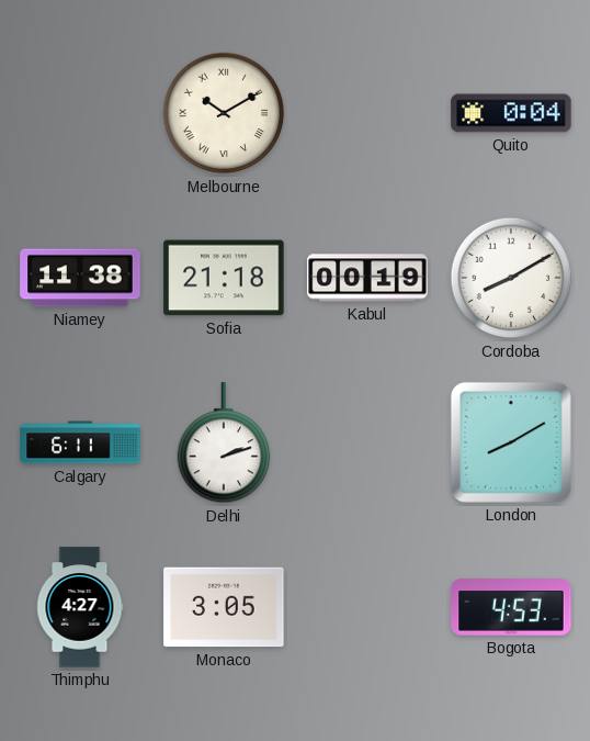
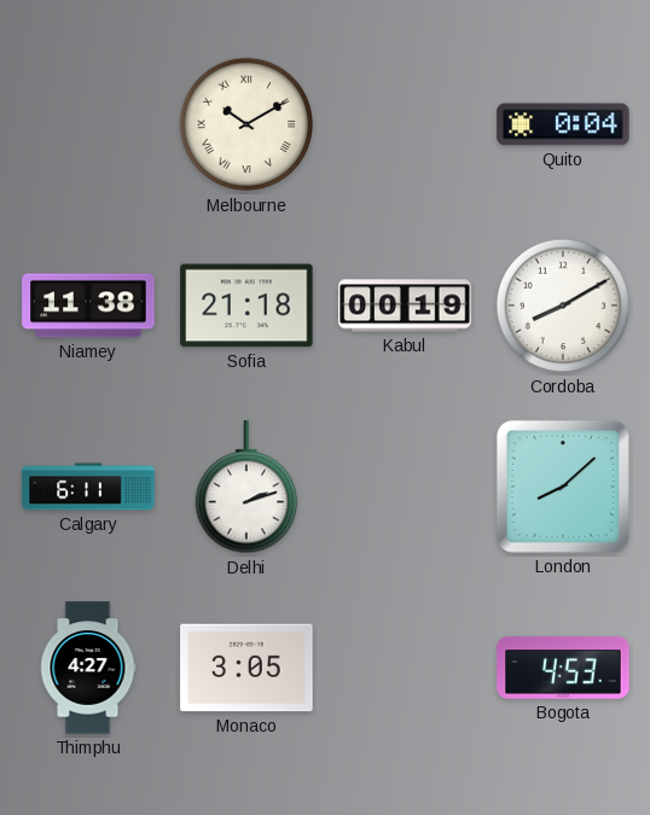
London: 8:10 -> 8:08
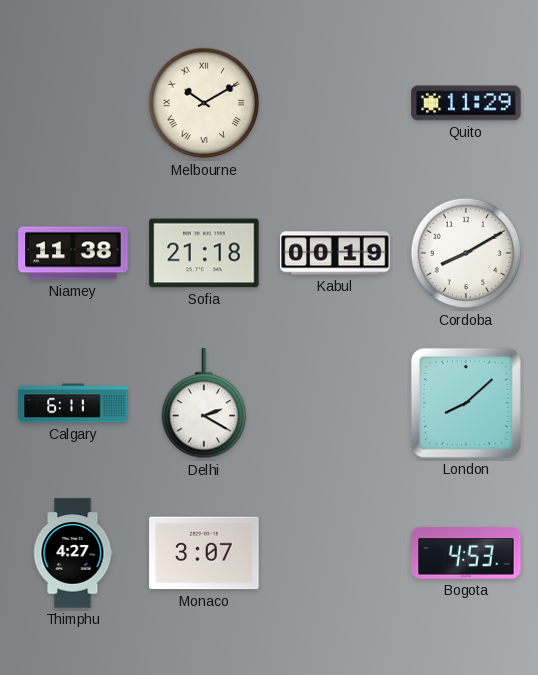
Quito: 0:04 -> 11:29
Delhi: 2:12 -> 2:20
Monaco: 3:05 -> 3:07
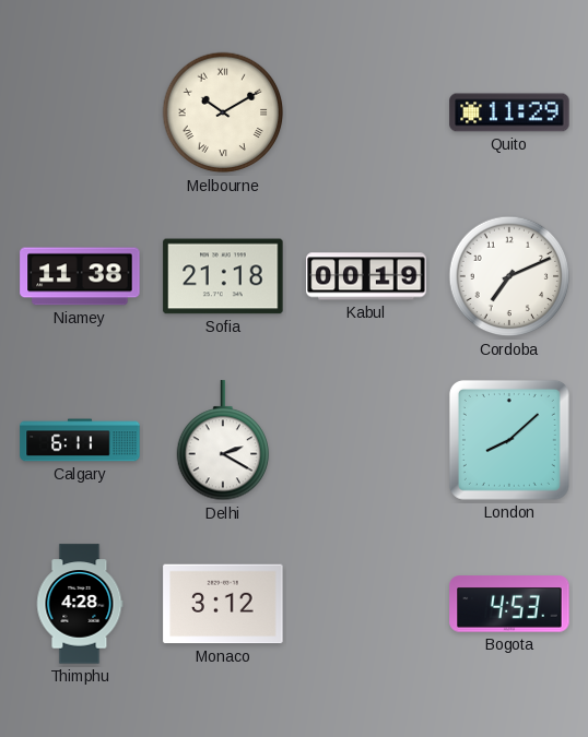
Cordoba: 8:10 -> 7:11
Thimphu: 4:27 -> 4:28
Monaco: 3:07 -> 3:12
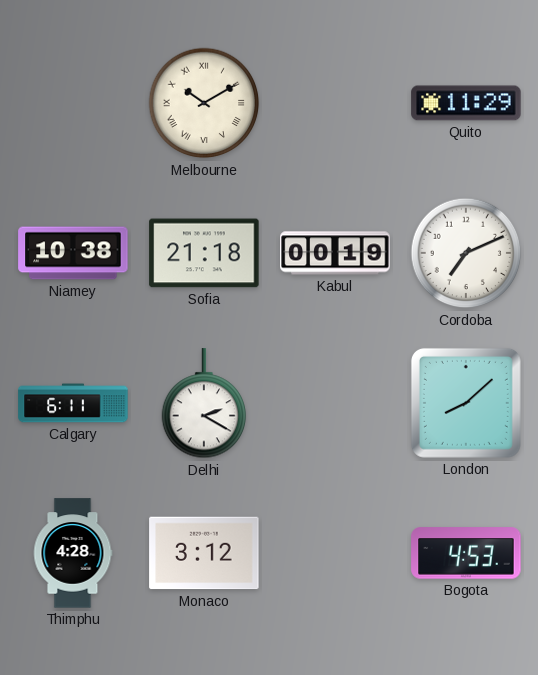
Niamey: 11:38 -> 10:38
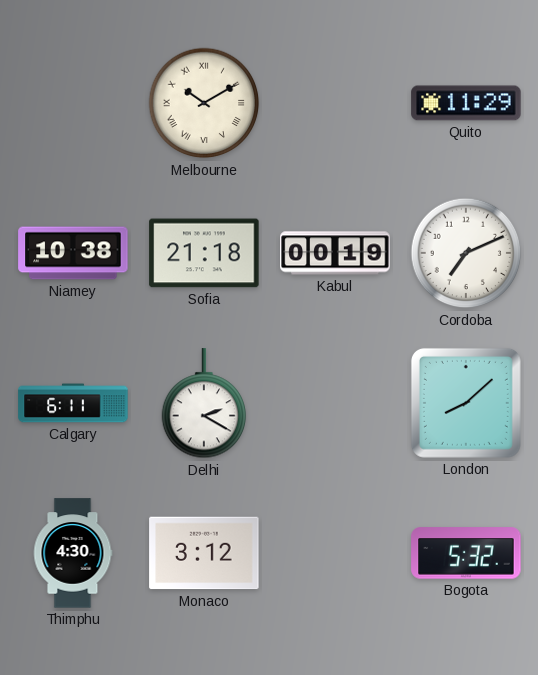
Thimphu: 4:28 -> 4:30
Bogota: 4:53 -> 5:32
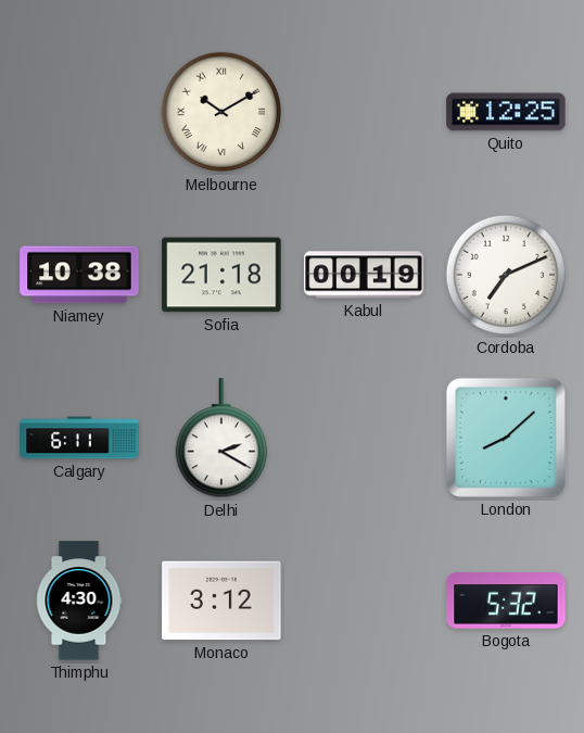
Quito: 11:29 -> 12:25
